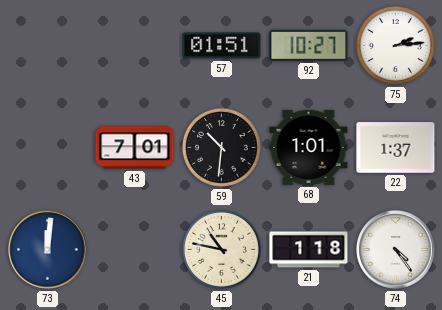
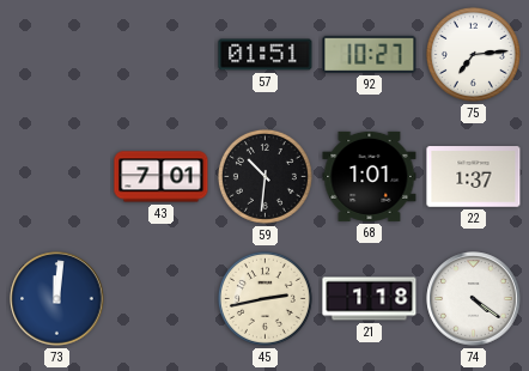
75: 2:14 -> 7:14
45: 10:47 -> 2:43
74: 4:24 -> 4:21
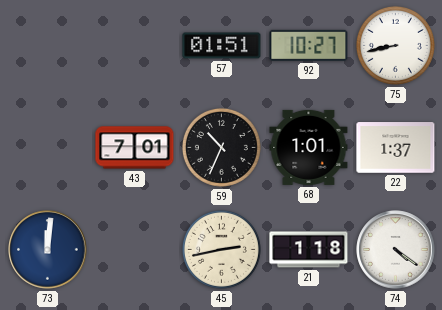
75: 7:14 -> 8:43
59: 10:31 -> 10:34
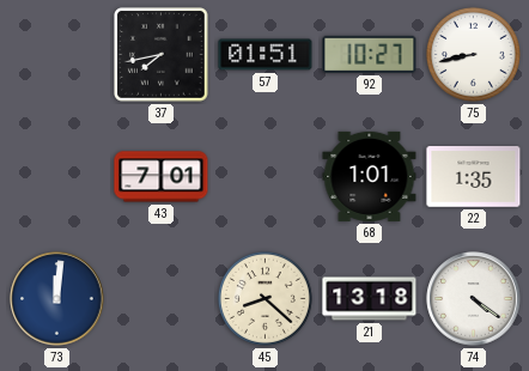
37: none -> 7:43
59: 10:34 -> none
22: 1:37 -> 1:35
45: 2:43 -> 8:22
21: 1:18 -> 13:18
